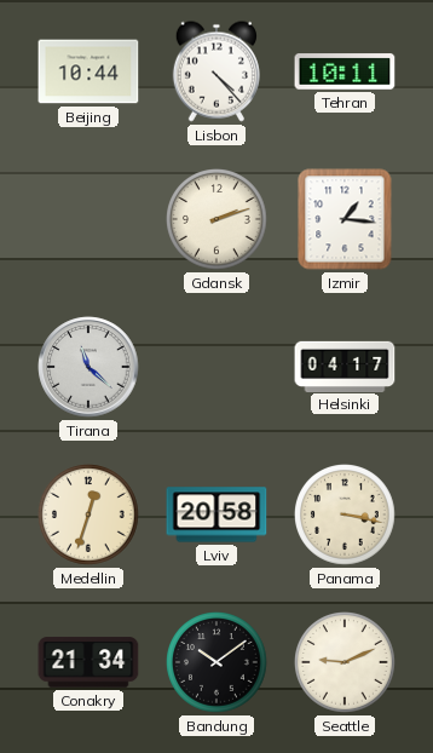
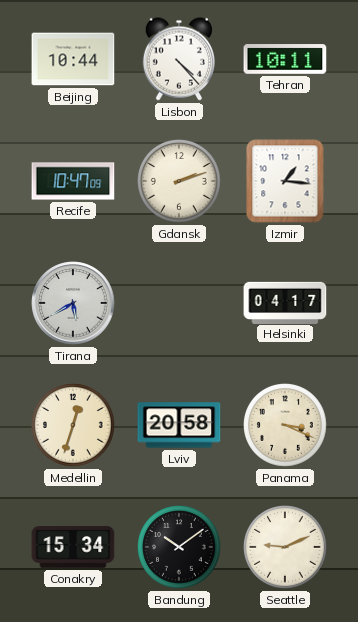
Recife: none -> 10:47
Tirana: 11:22 -> 5:40
Panama: 3:17 -> 3:19
Conakry: 21:34 -> 15:34
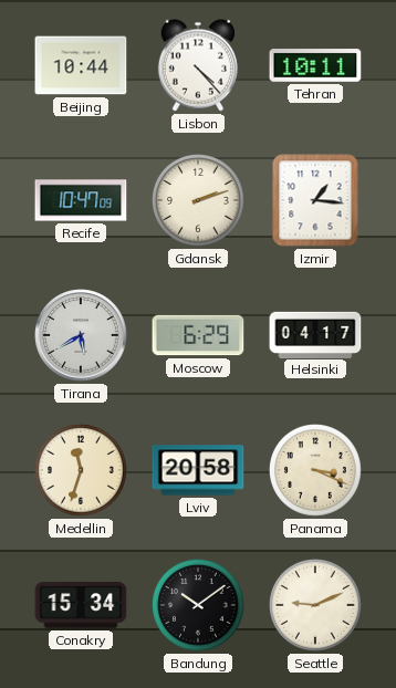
Moscow: none -> 6:29
Medellin: 12:33 -> 11:33
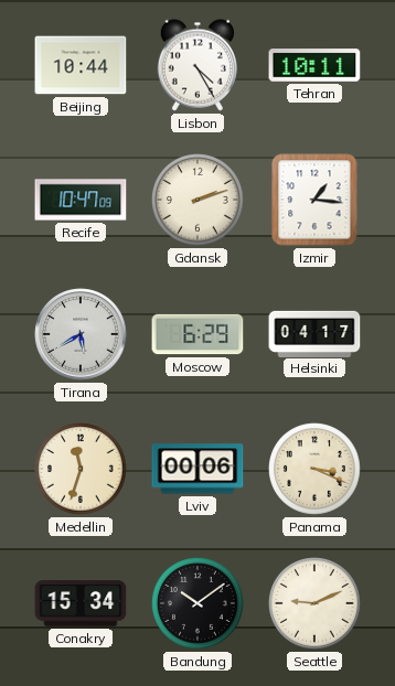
Lisbon: 4:23 -> 4:25
Lviv: 20:58 -> 00:06
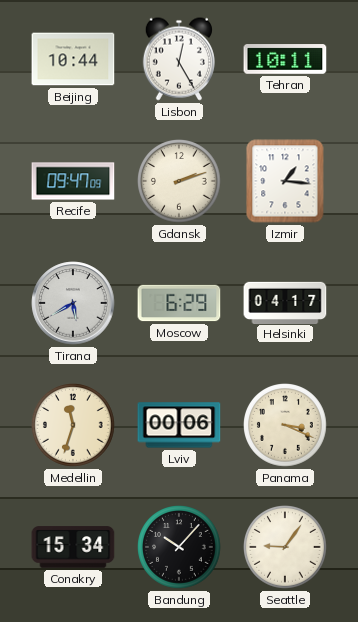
Lisbon: 4:25 -> 12:25
Recife: 10:47 -> 09:47
Bandung: 10:09 -> 10:07
Seattle: 9:11 -> 9:06
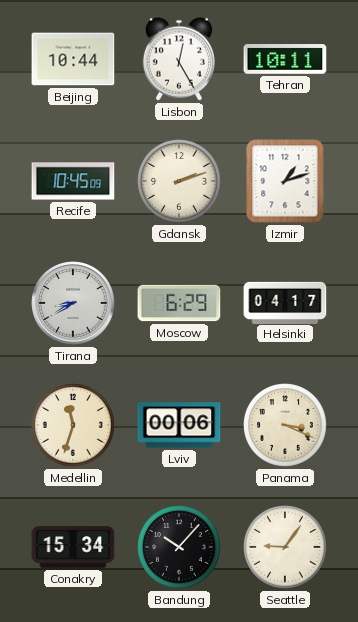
Recife: 09:47 -> 10:45
Izmir: 1:16 -> 1:12
Tirana: 5:40 -> 8:40
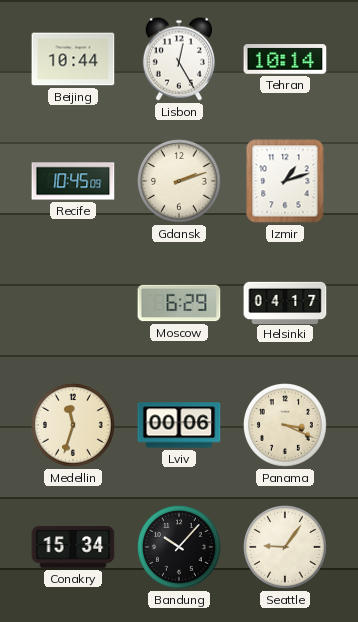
Tehran: 10:11 -> 10:14
Tirana: 8:40 -> none
